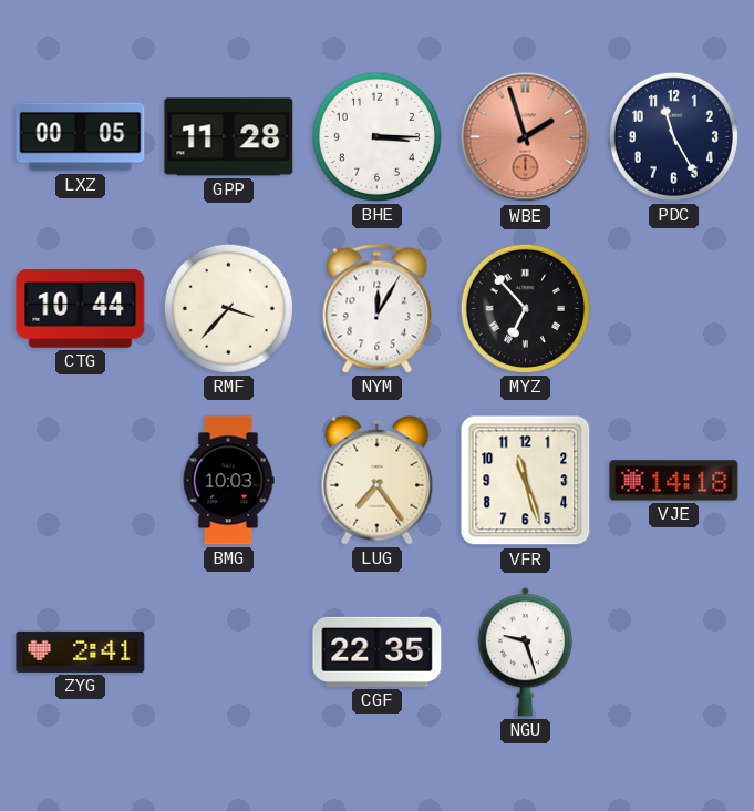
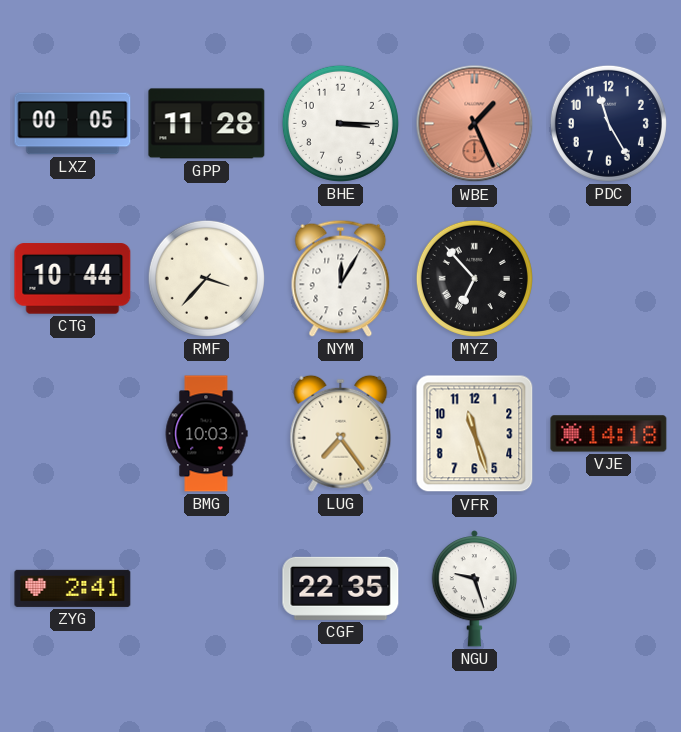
WBE: 1:57 -> 1:26
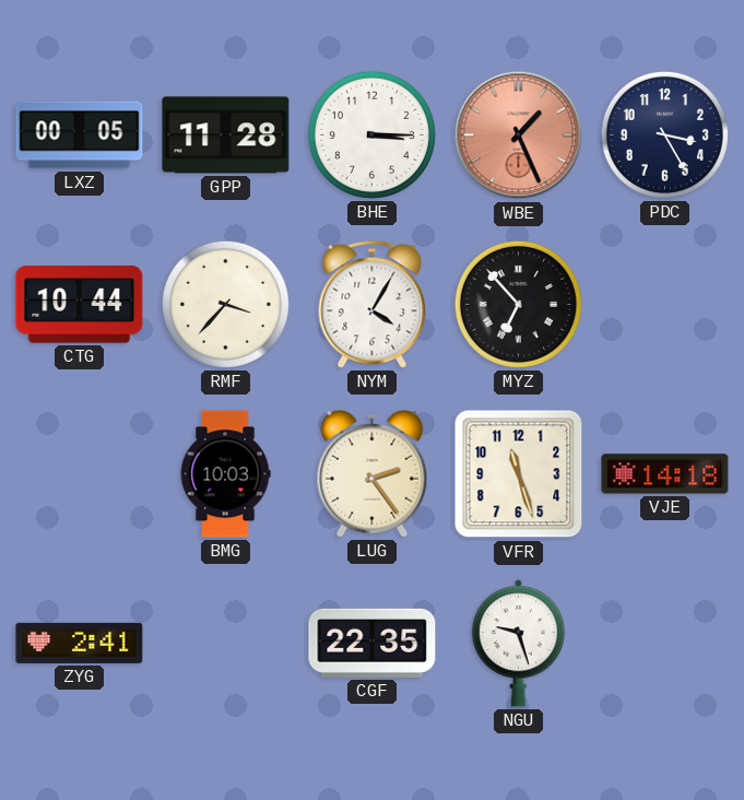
PDC: 11:25 -> 3:25
NYM: 12:05 -> 4:05
LUG: 7:24 -> 2:24
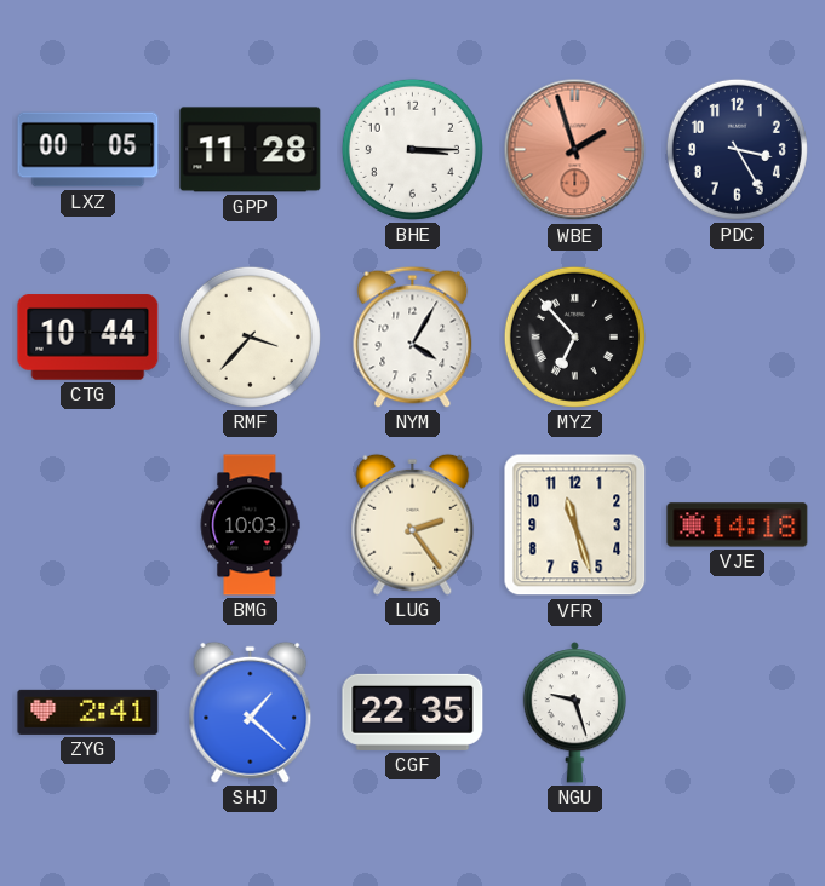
WBE: 1:26 -> 1:57
SHJ: none -> 1:22
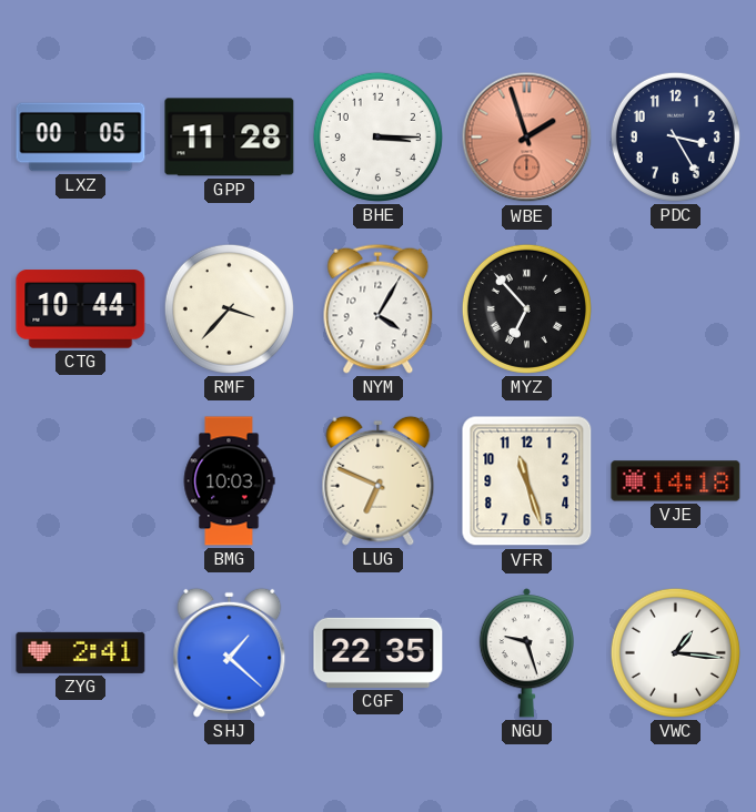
LUG: 2:24 -> 6:49
VWC: none -> 1:16
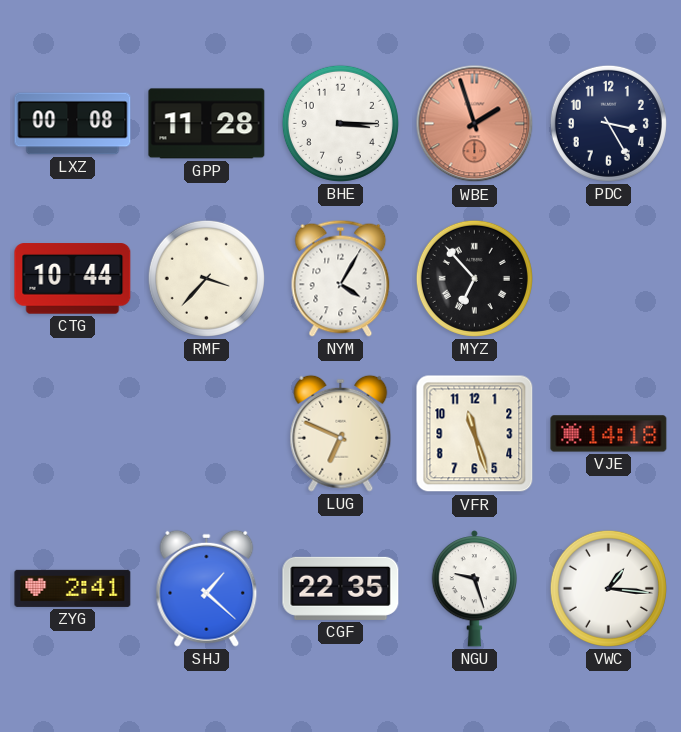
LXZ: 00:05 -> 00:08
BMG: 10:03 -> none
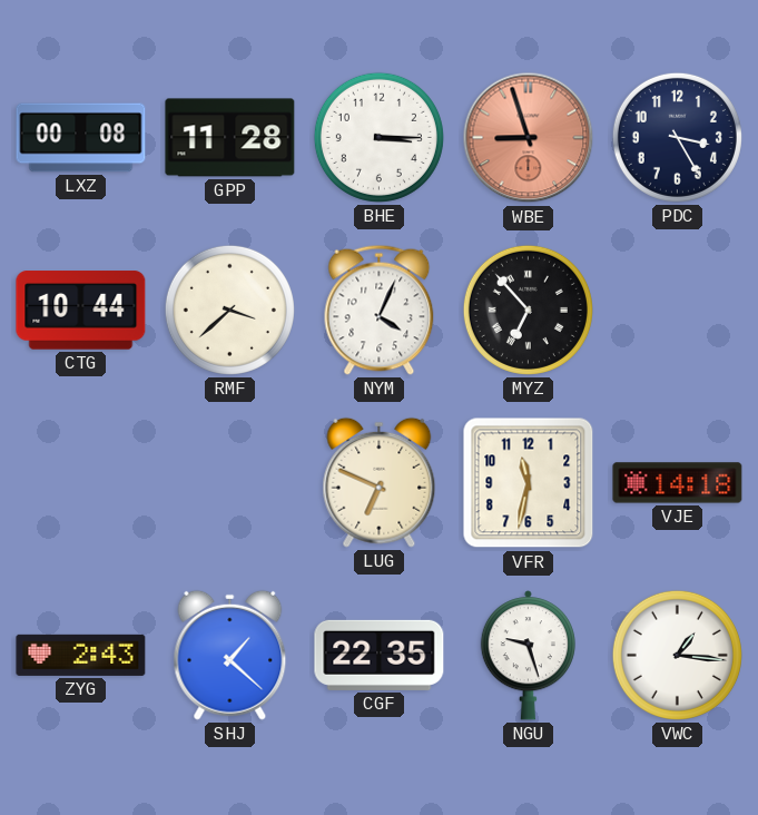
WBE: 1:57 -> 8:57
RMF: 3:37 -> 3:38
NYM: 4:05 -> 4:04
VFR: 11:27 -> 11:32
ZYG: 2:41 -> 2:43
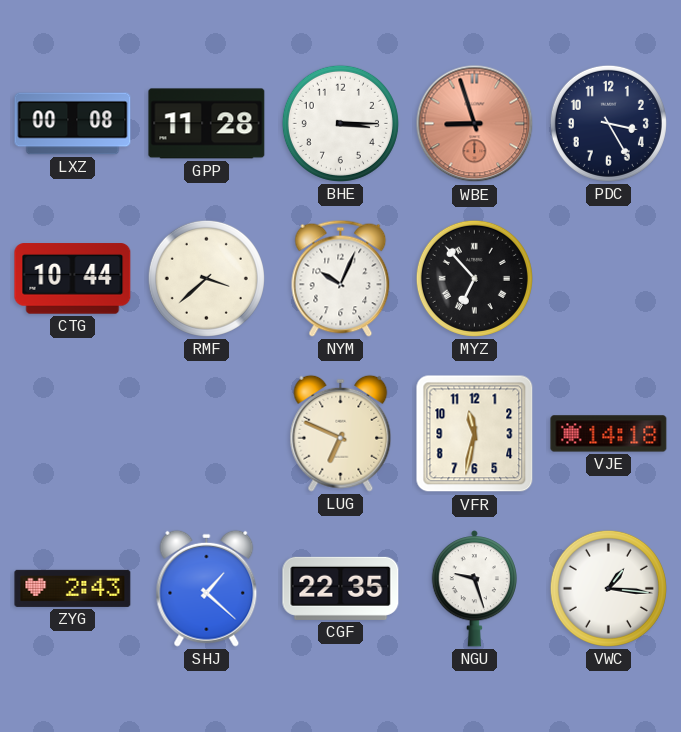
NYM: 4:04 -> 10:04
